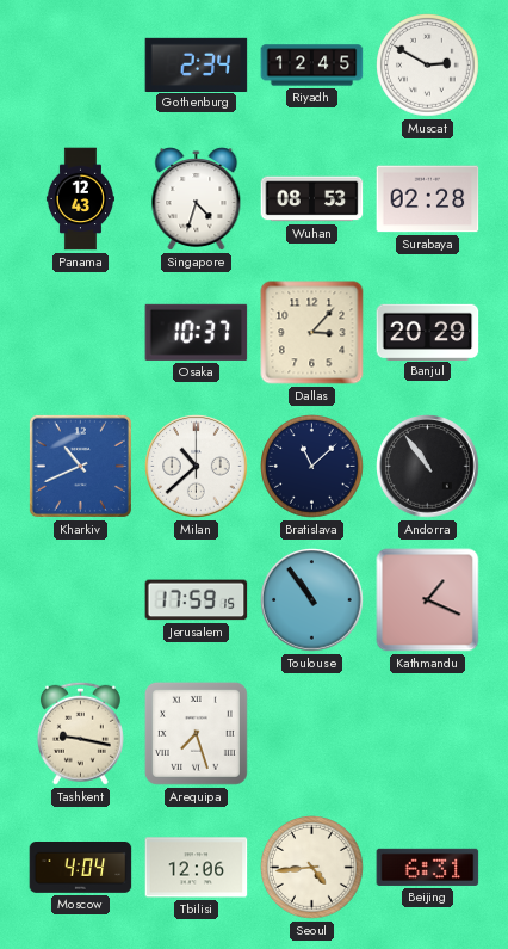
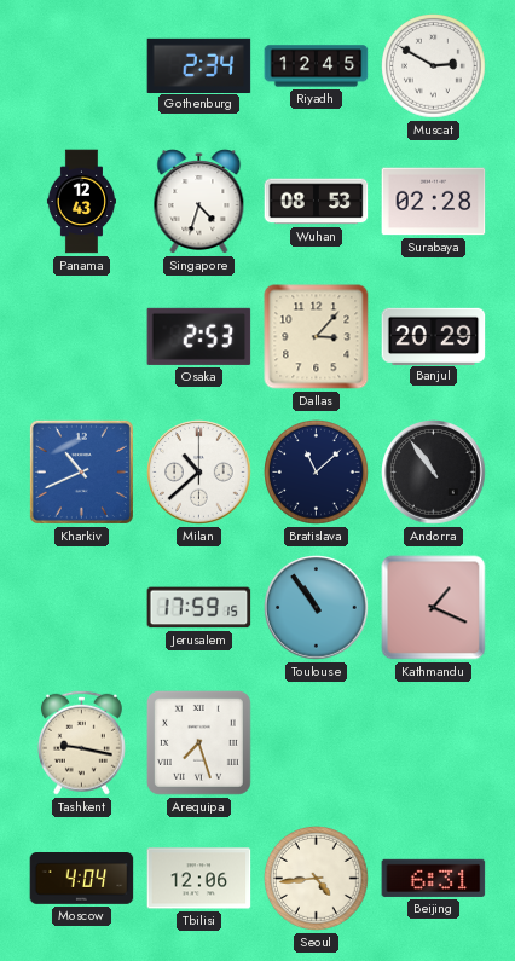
Osaka: 10:37 -> 2:53
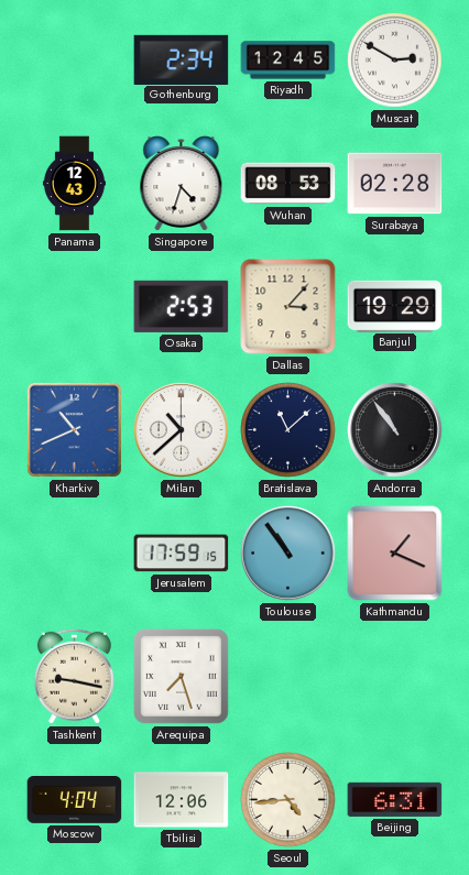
Banjul: 20:29 -> 19:29
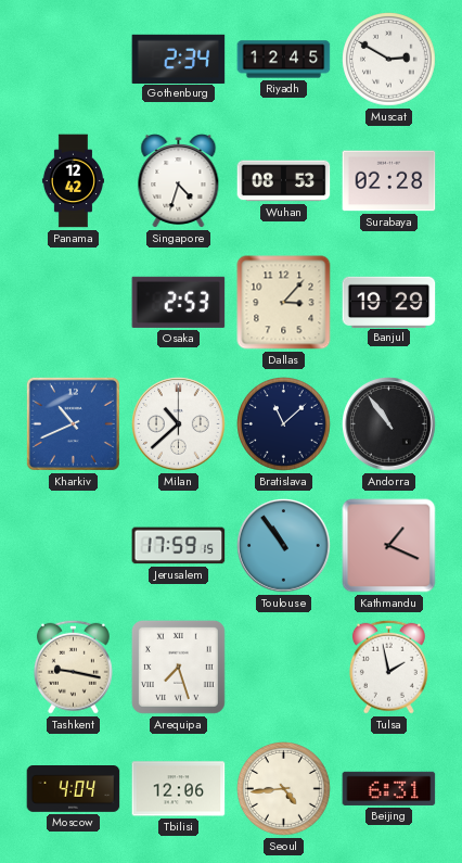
Panama: 12:43 -> 12:42
Tulsa: none -> 1:58
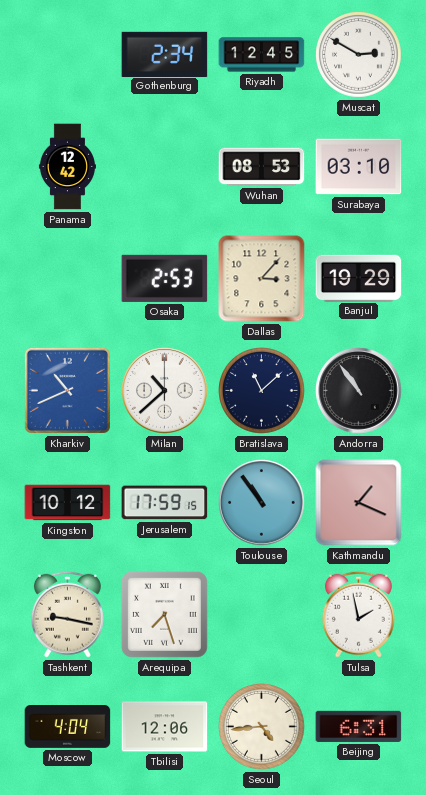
Singapore: 4:33 -> none
Surabaya: 02:28 -> 03:10
Kingston: none -> 10:12
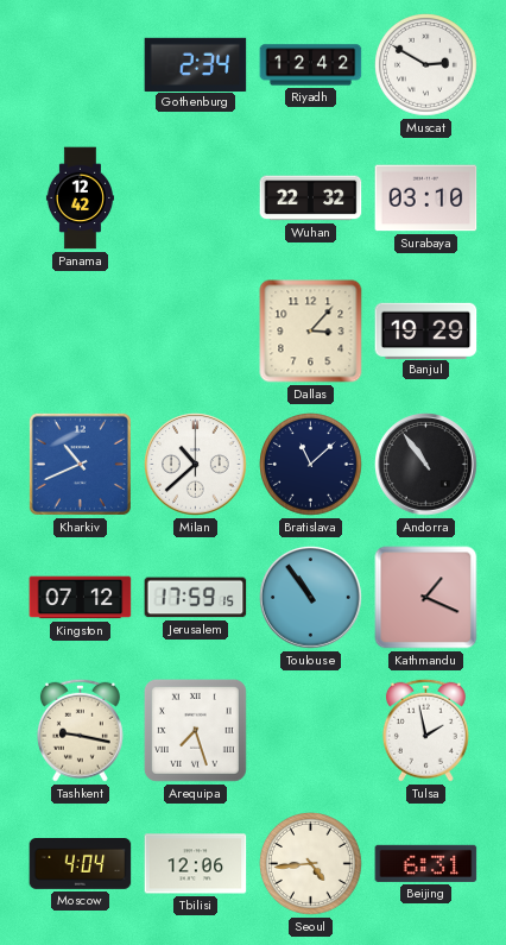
Riyadh: 12:45 -> 12:42
Wuhan: 08:53 -> 22:32
Osaka: 2:53 -> none
Kingston: 10:12 -> 07:12
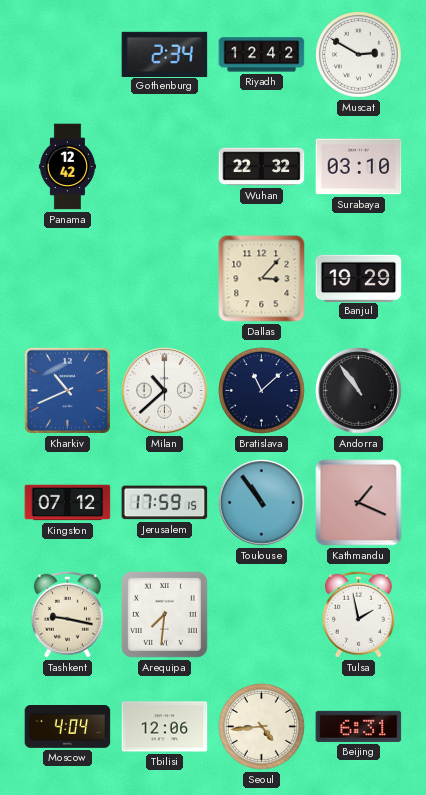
Arequipa: 7:27 -> 7:31
